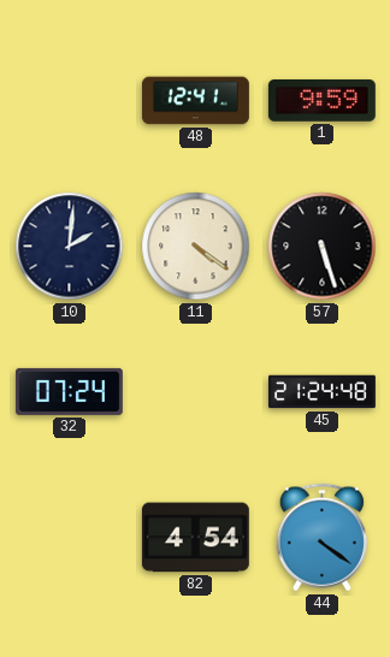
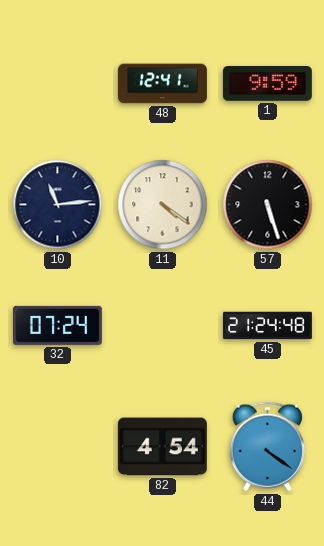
10: 2:01 -> 11:14
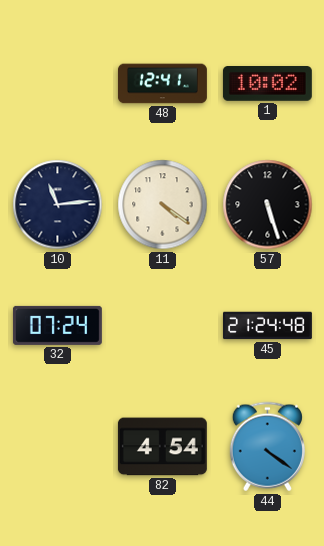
1: 9:59 -> 10:02
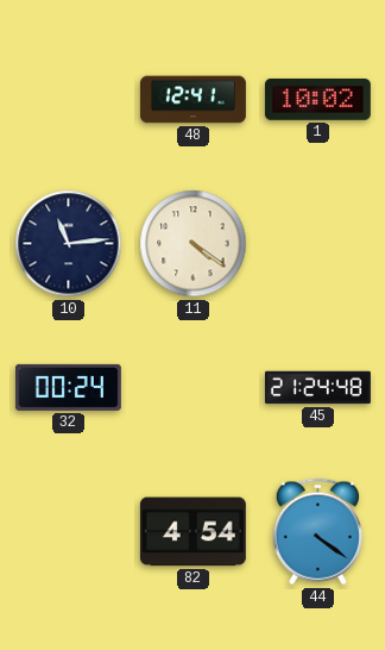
57: 5:27 -> none
32: 07:24 -> 00:24
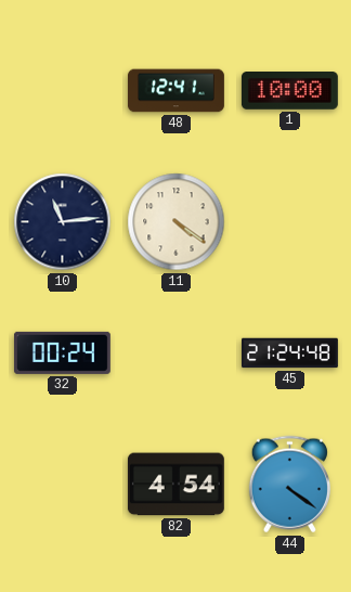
1: 10:02 -> 10:00
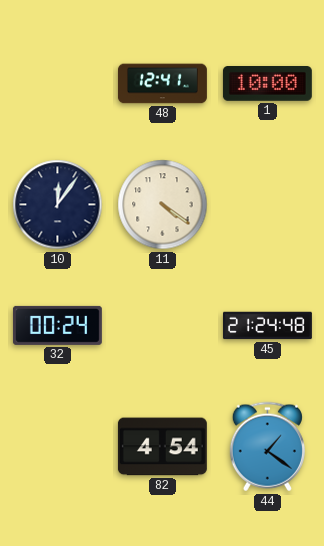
10: 11:14 -> 12:06
44: 4:21 -> 1:21
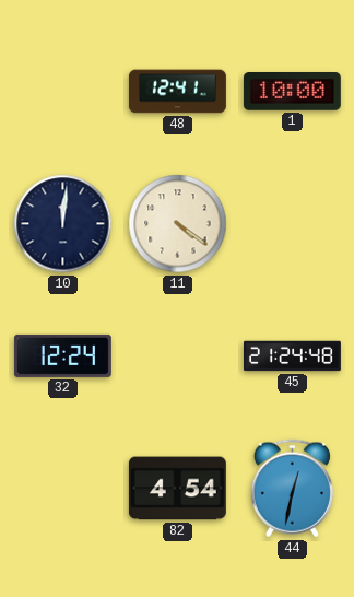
10: 12:06 -> 12:01
32: 00:24 -> 12:24
44: 1:21 -> 12:32
